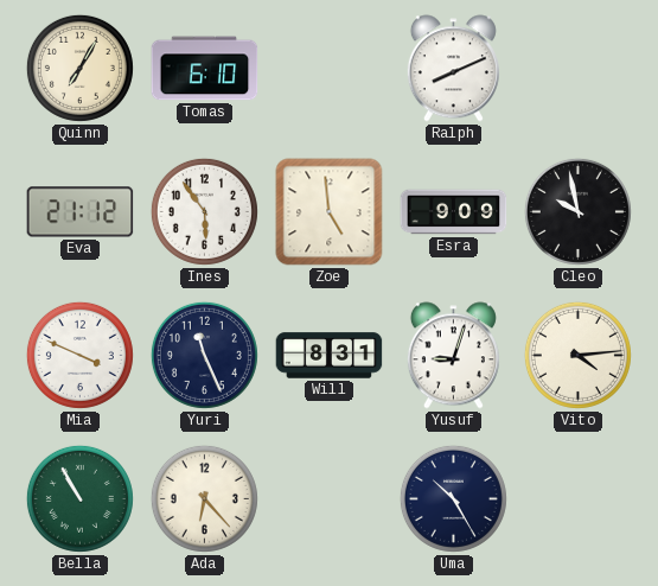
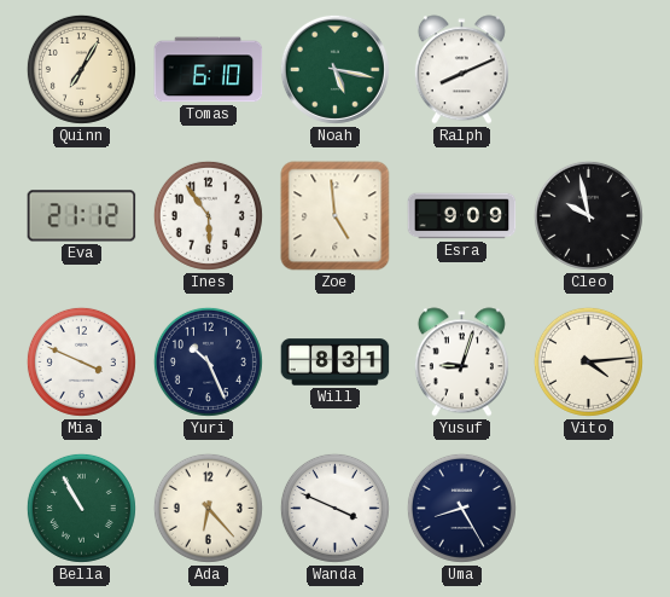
Noah: none -> 5:17
Yuri: 11:26 -> 10:26
Wanda: none -> 3:49
Uma: 10:25 -> 8:25
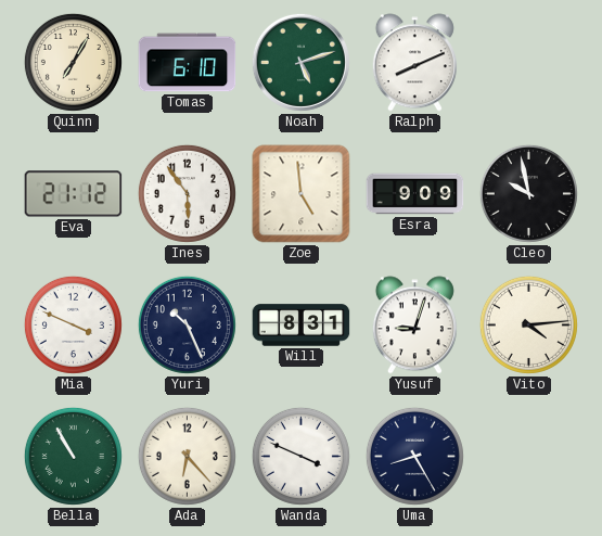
Noah: 5:17 -> 5:12
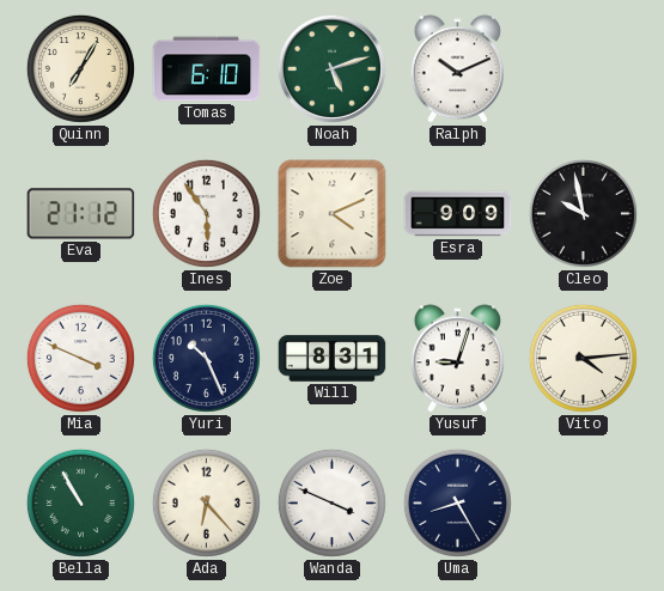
Ralph: 8:11 -> 10:11
Zoe: 4:59 -> 4:11
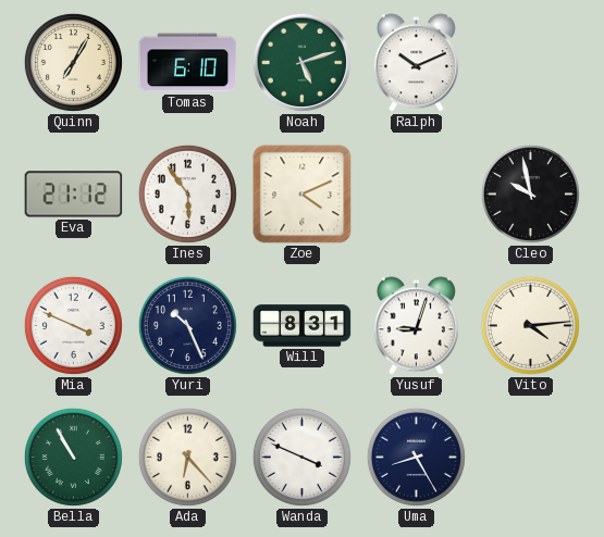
Esra: 9:09 -> none
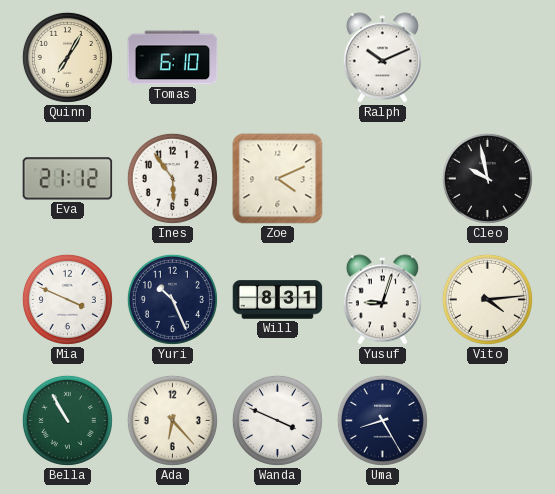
Noah: 5:12 -> none
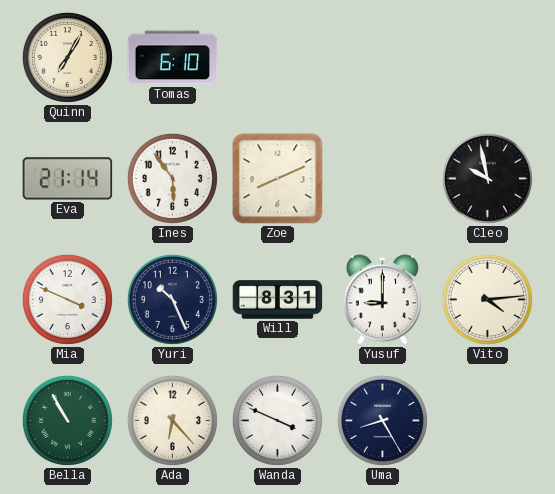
Ralph: 10:11 -> none
Eva: 21:12 -> 21:14
Zoe: 4:11 -> 8:11
Yusuf: 9:03 -> 9:00
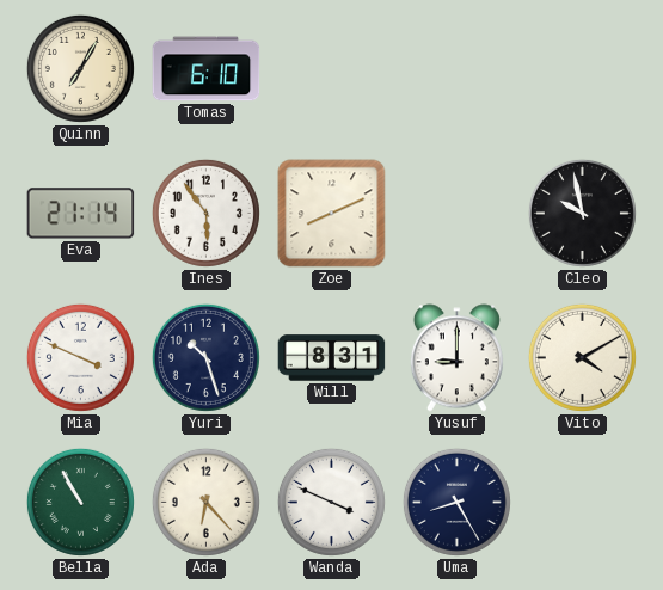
Yuri: 10:26 -> 10:27
Vito: 4:14 -> 4:10
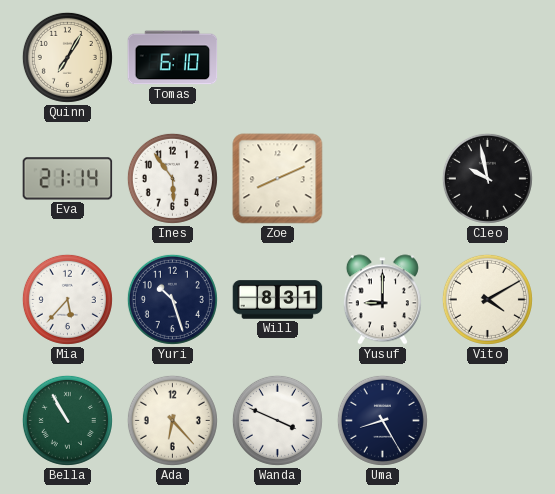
Mia: 3:49 -> 5:37
